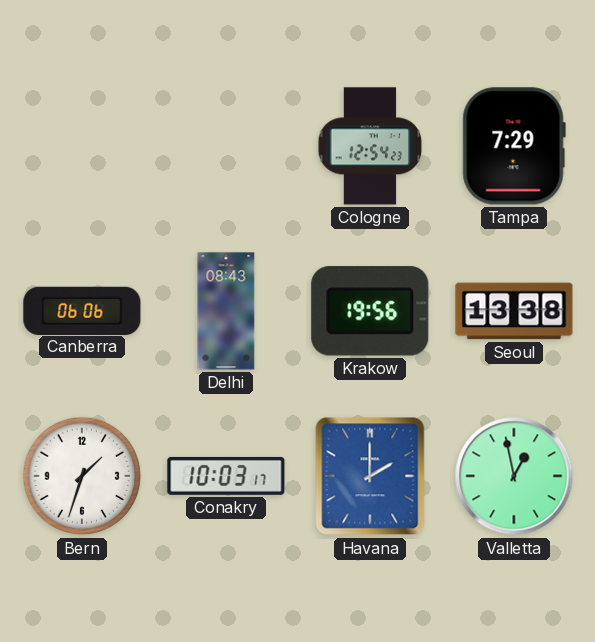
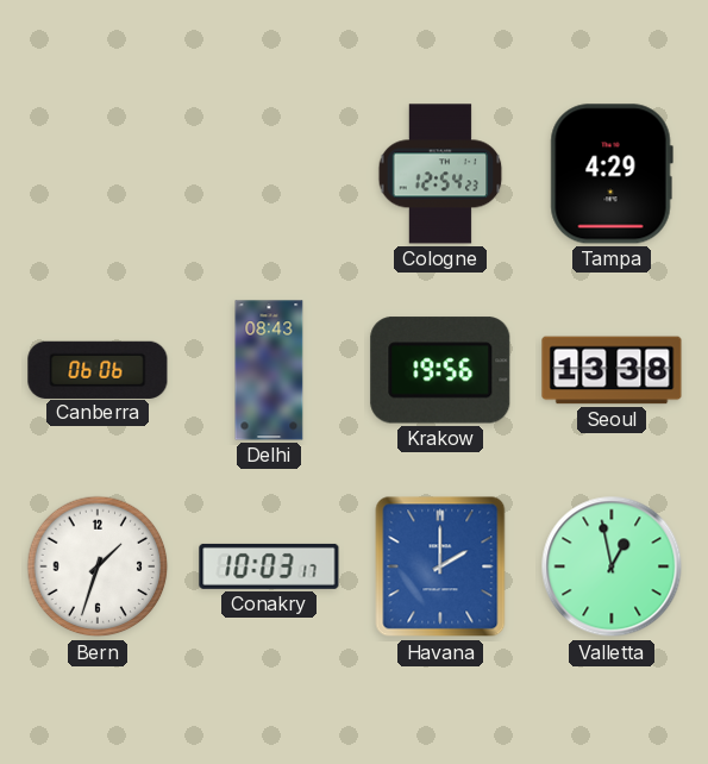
Tampa: 7:29 -> 4:29
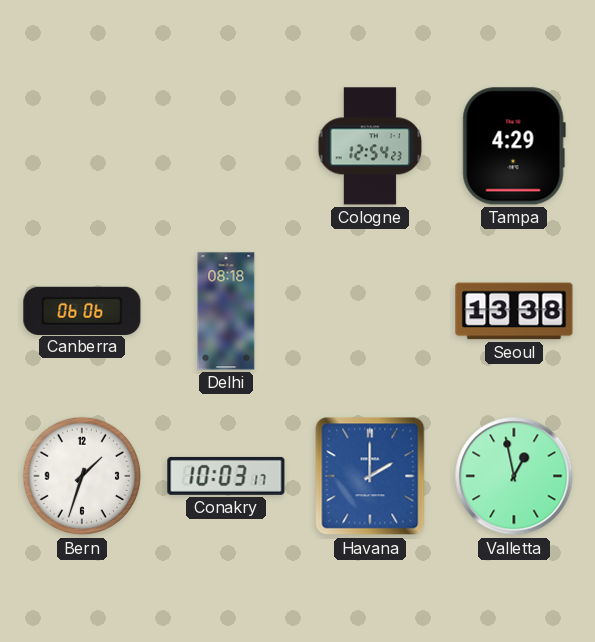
Delhi: 08:43 -> 08:18
Krakow: 19:56 -> none
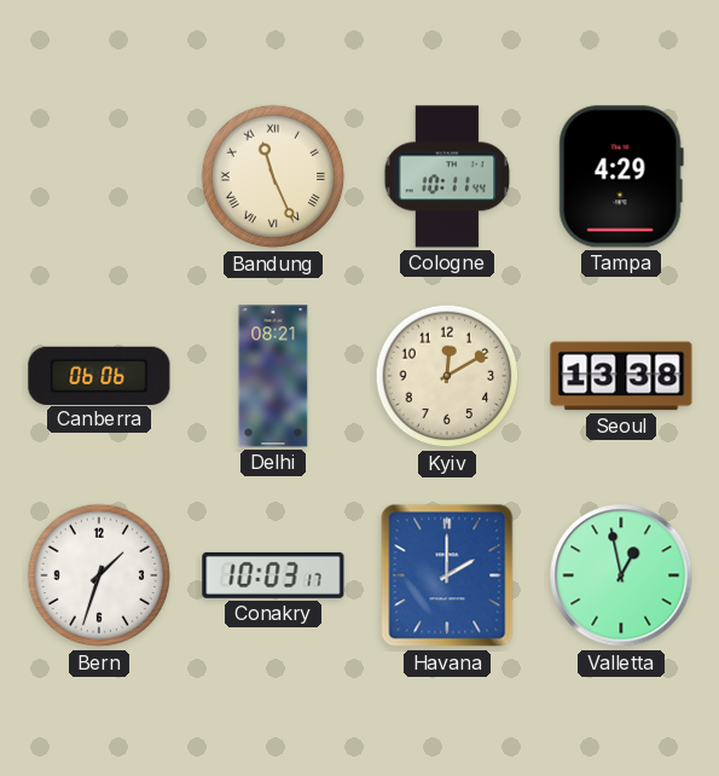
Bandung: none -> 11:26
Cologne: 12:54 -> 10:11
Delhi: 08:18 -> 08:21
Kyiv: none -> 12:10
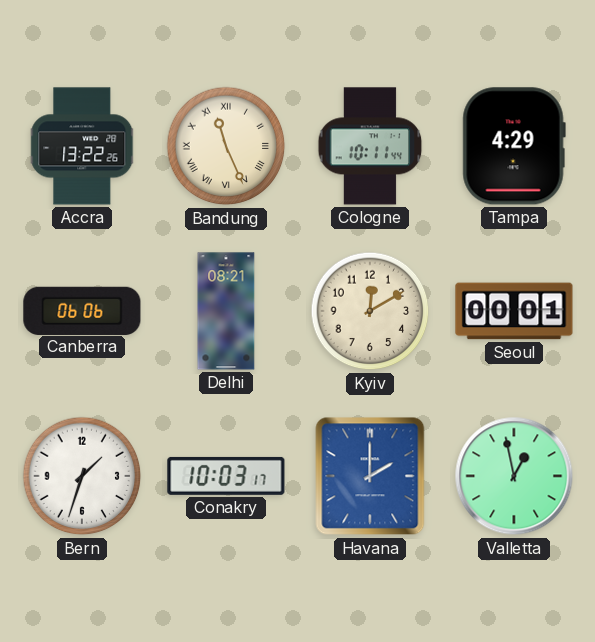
Accra: none -> 13:22
Seoul: 13:38 -> 00:01
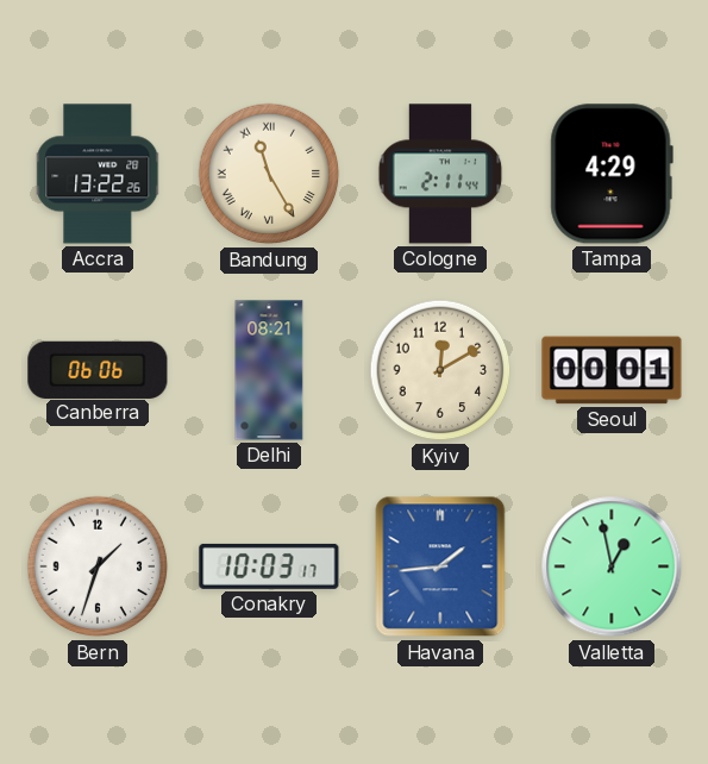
Bandung: 11:26 -> 11:25
Cologne: 10:11 -> 2:11
Havana: 2:00 -> 1:44
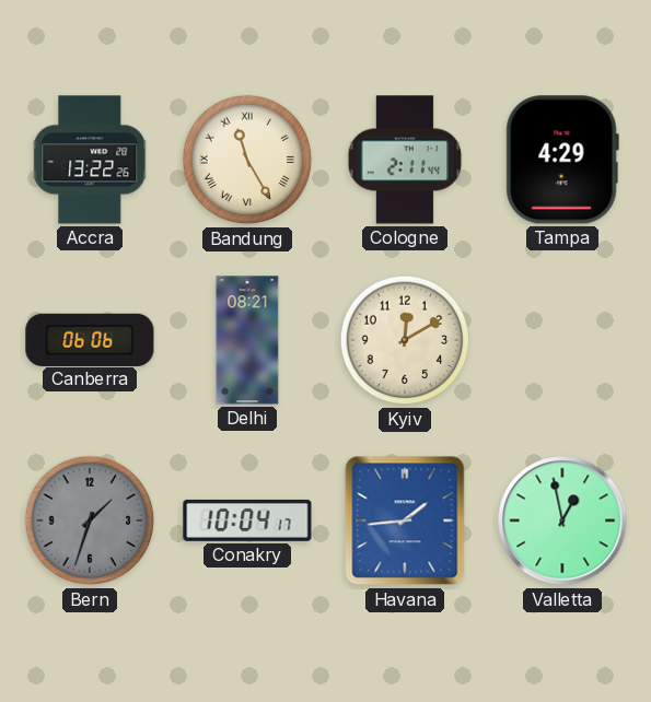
Seoul: 00:01 -> none
Bern dial: white -> grey
Conakry: 10:03 -> 10:04
